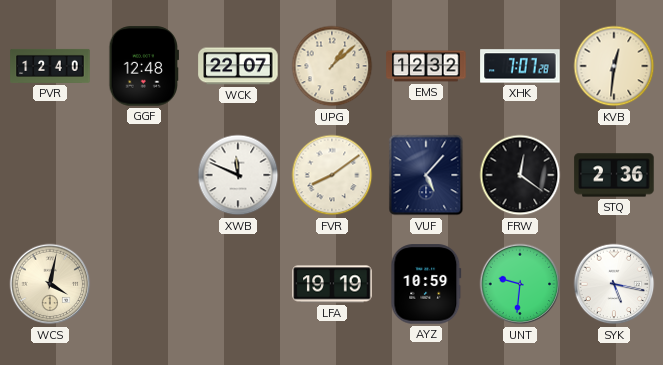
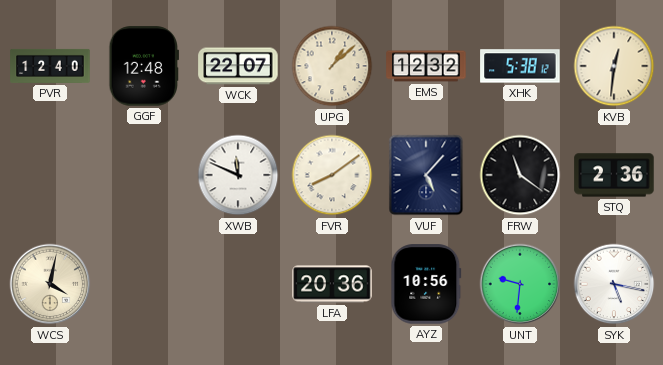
XHK: 7:07 -> 5:38
FRW: 12:21 -> 11:21
LFA: 19:19 -> 20:36
AYZ: 10:59 -> 10:56
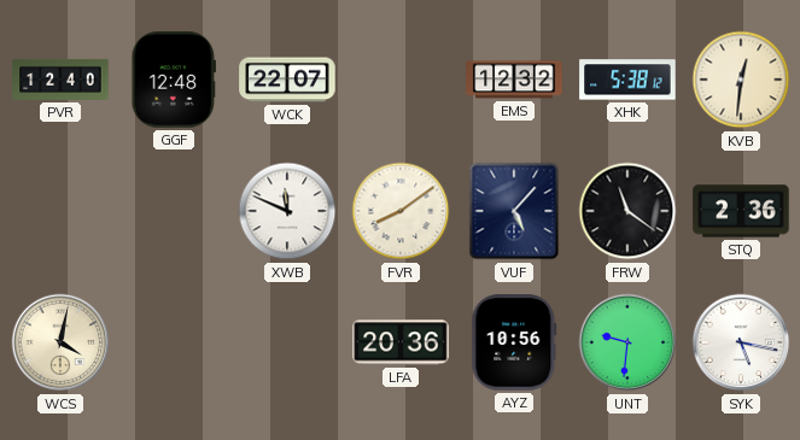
UPG: 1:08 -> none
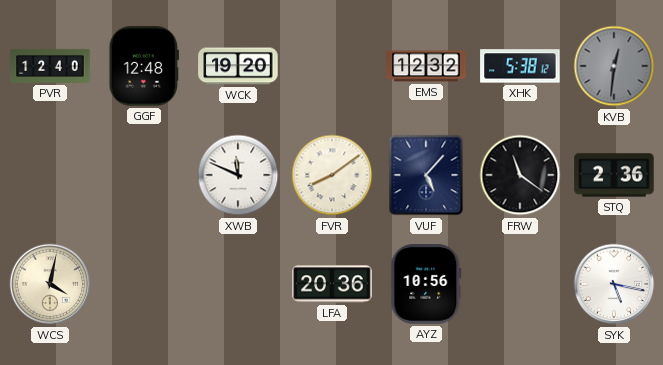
WCK: 22:07 -> 19:20
KVB dial: cream -> grey
UNT: 9:31 -> none
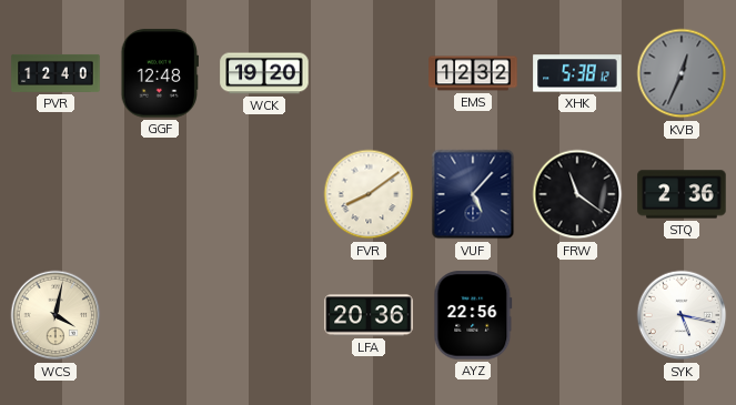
KVB: 12:31 -> 12:34
XWB: 11:49 -> none
AYZ: 10:56 -> 22:56
